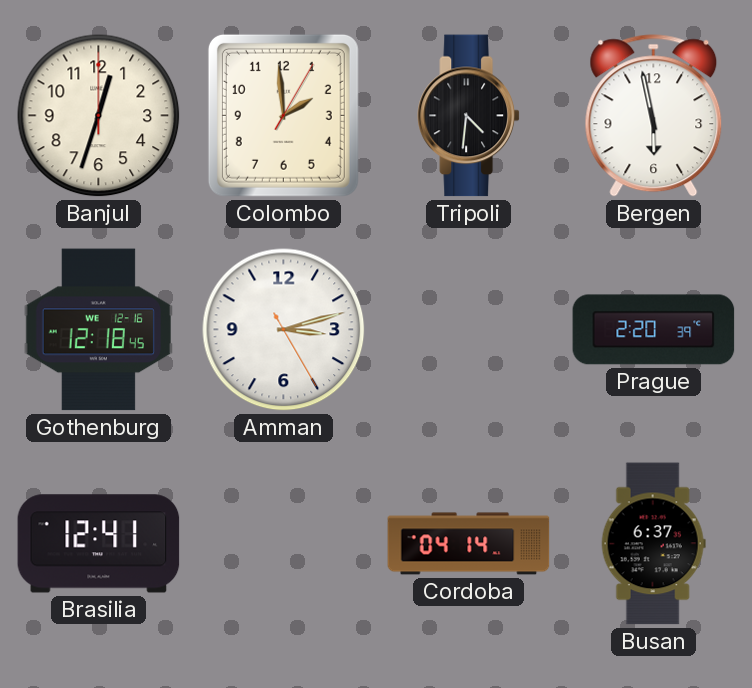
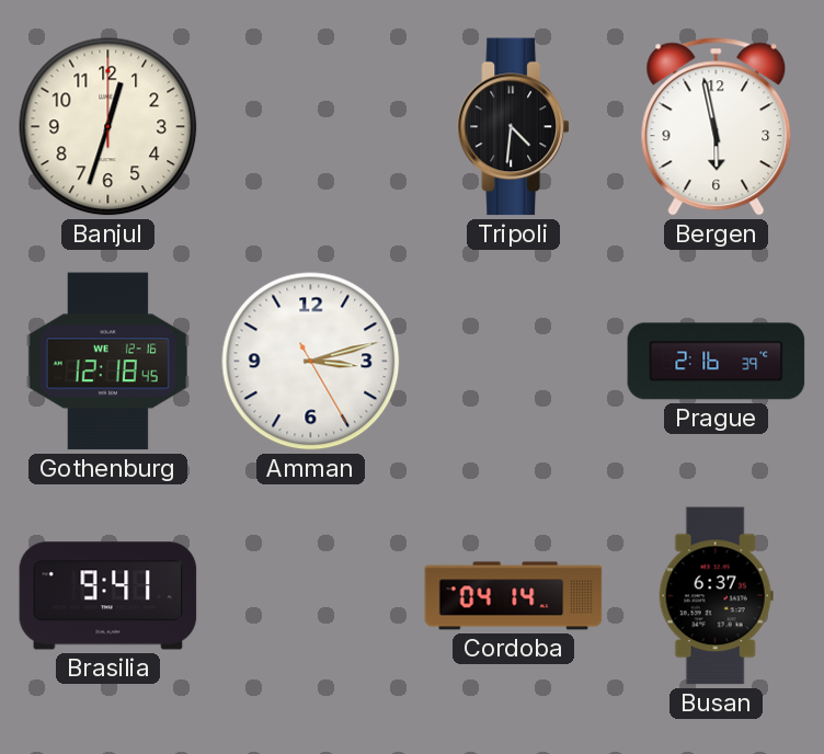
Colombo: 1:59 -> none
Prague: 2:20 -> 2:16
Brasilia: 12:41 -> 9:41
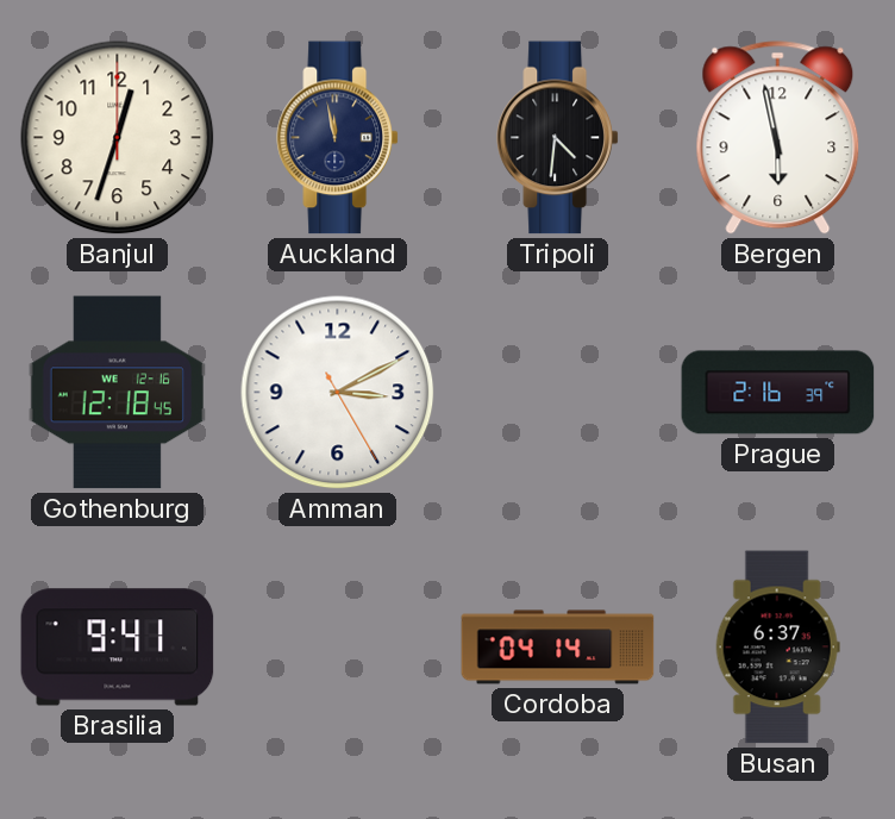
Auckland: none -> 11:58
Amman: 3:12 -> 3:10
